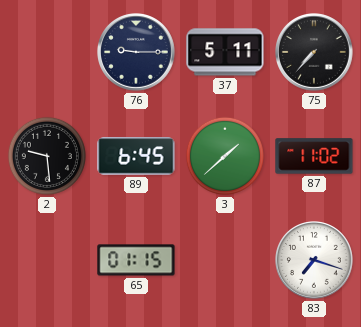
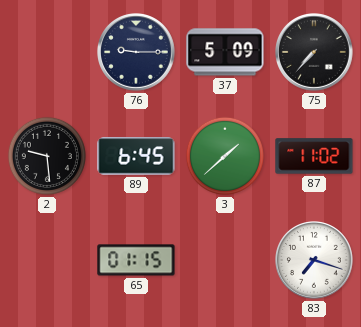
37: 5:11 -> 5:09
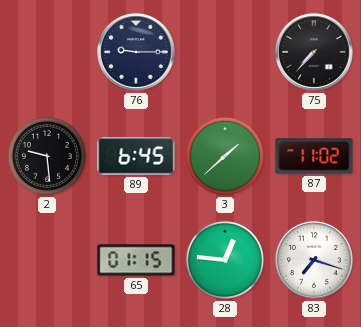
37: 5:09 -> none
28: none -> 12:46
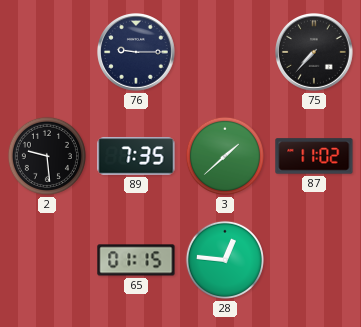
89: 6:45 -> 7:35
83: 7:18 -> none
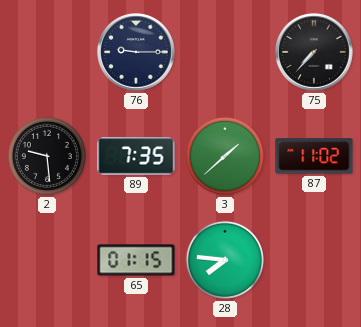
28: 12:46 -> 7:46
